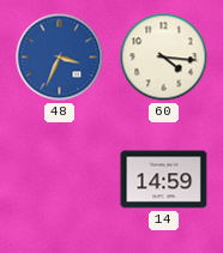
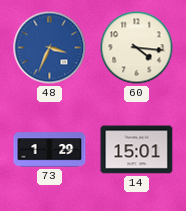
73: none -> 1:29
14: 14:59 -> 15:01
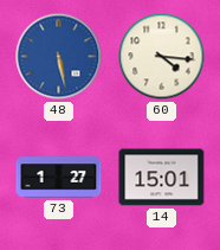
48: 3:34 -> 5:28
73: 1:29 -> 1:27
